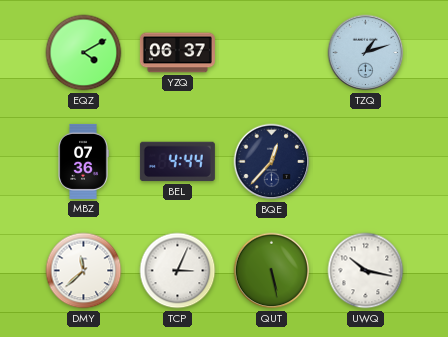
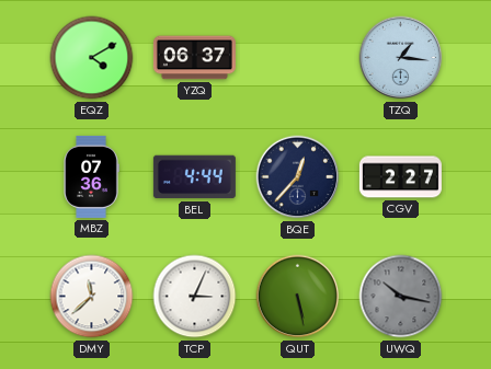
TZQ: 1:12 -> 1:16
CGV: none -> 2:27
UWQ dial: white -> grey
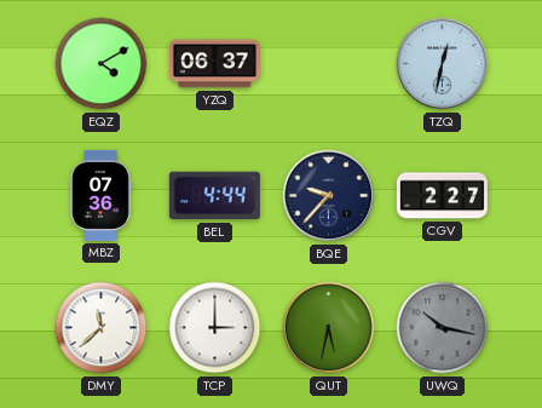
TZQ: 1:16 -> 12:32
BQE: 12:37 -> 9:37
TCP: 3:04 -> 3:00
QUT: 5:28 -> 5:32
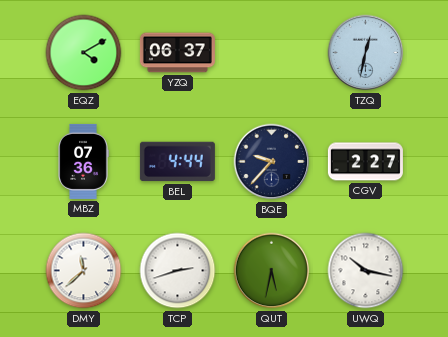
TCP: 3:00 -> 2:42
UWQ dial: grey -> white
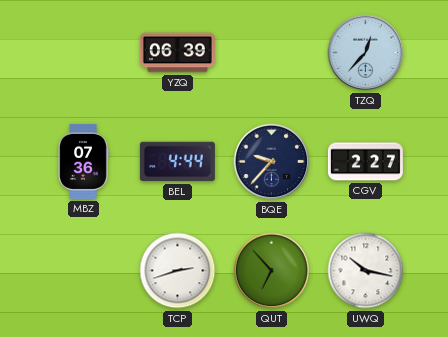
EQZ: 4:10 -> none
YZQ: 06:37 -> 06:39
TZQ: 12:32 -> 12:37
DMY: 11:38 -> none
QUT: 5:32 -> 6:53
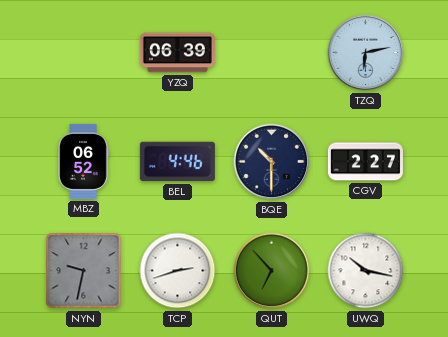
TZQ: 12:37 -> 6:13
MBZ: 07:36 -> 06:52
BEL: 4:44 -> 4:46
BQE: 9:37 -> 10:30
NYN: none -> 9:32
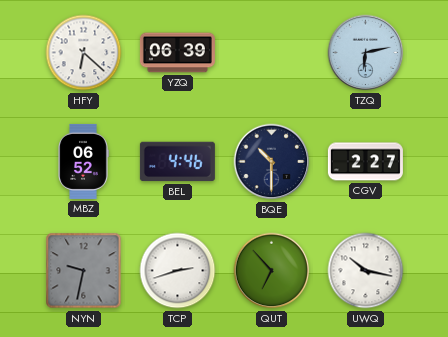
HFY: none -> 6:22
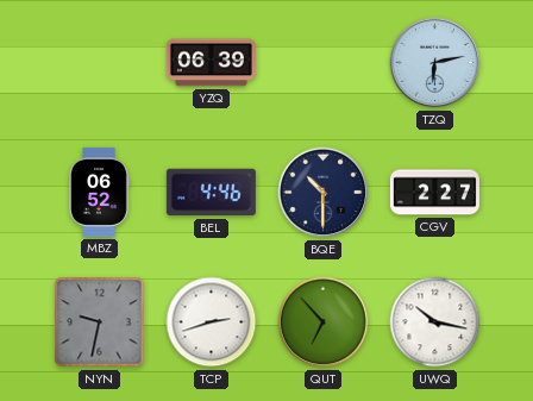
HFY: 6:22 -> none
